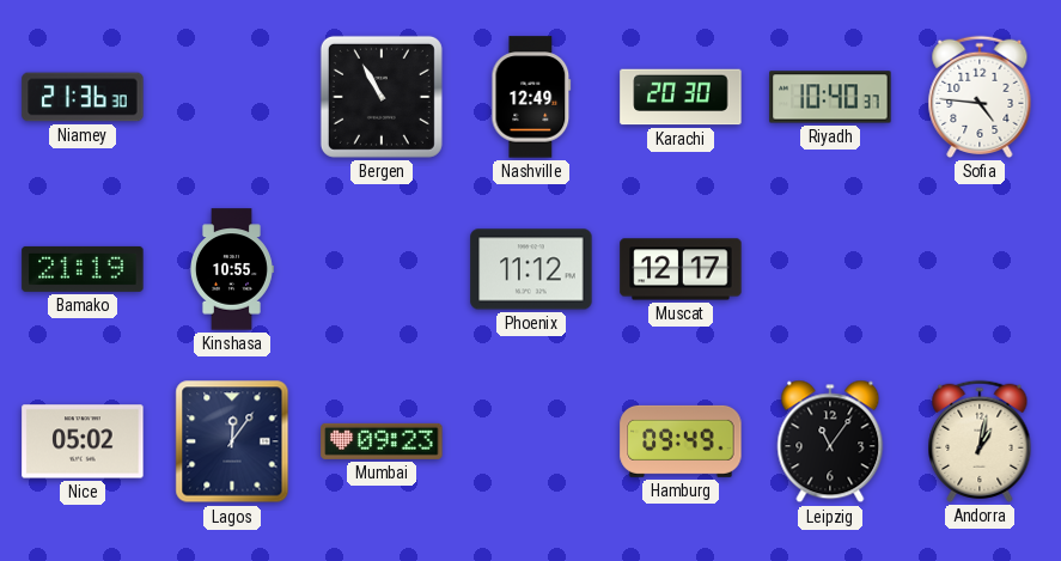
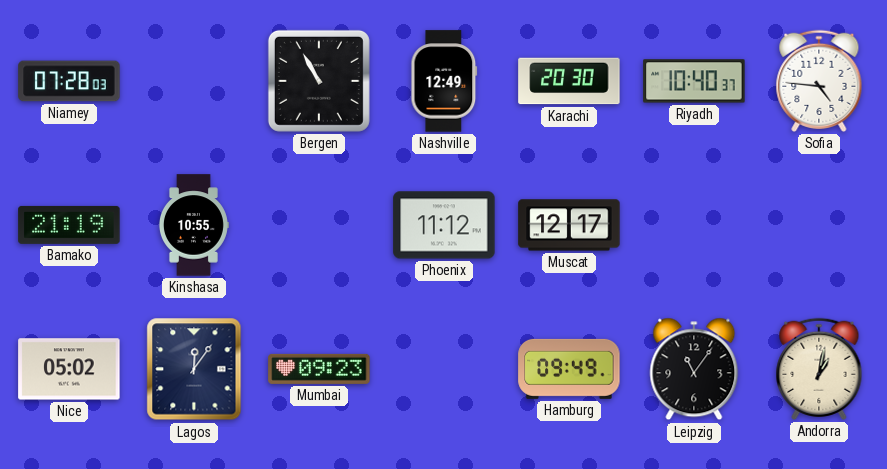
Niamey: 21:36 -> 07:28
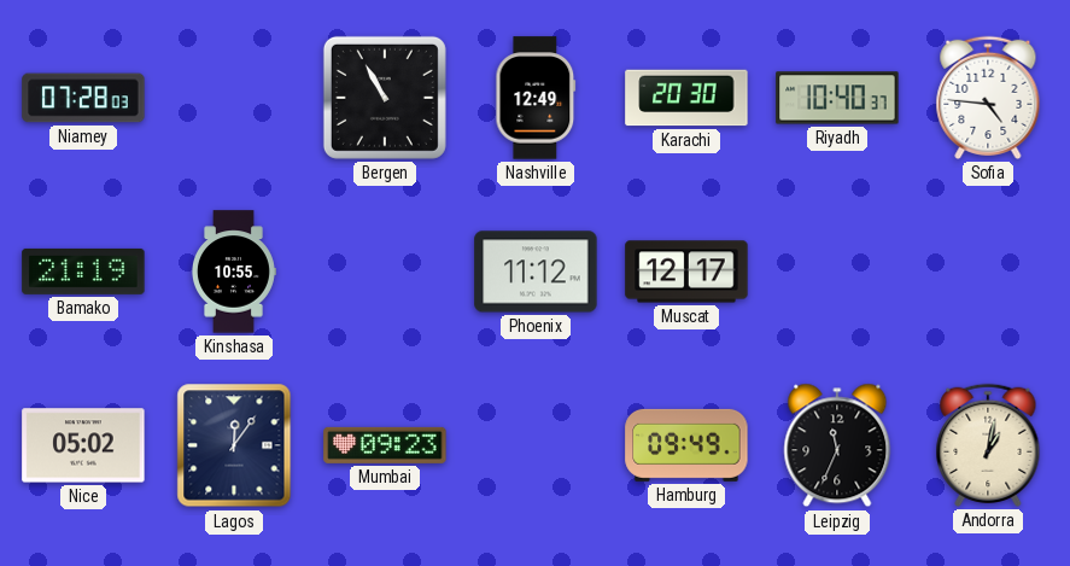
Leipzig: 11:06 -> 11:34
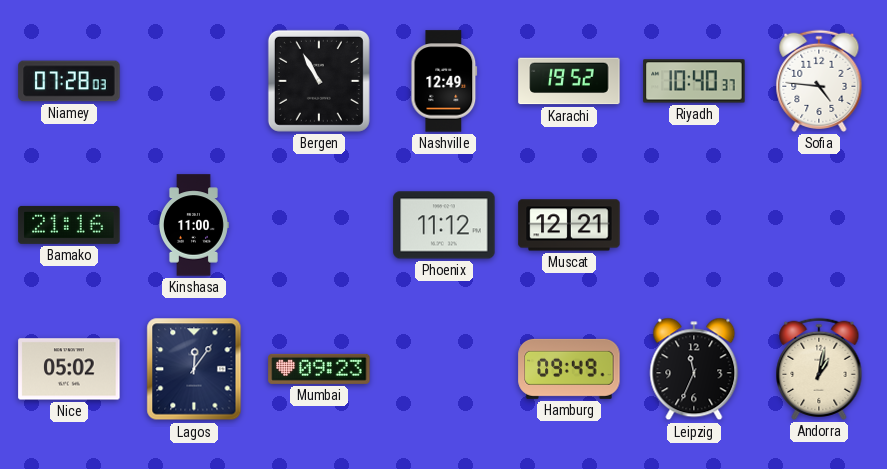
Karachi: 20:30 -> 19:52
Bamako: 21:19 -> 21:16
Kinshasa: 10:55 -> 11:00
Muscat: 12:17 -> 12:21
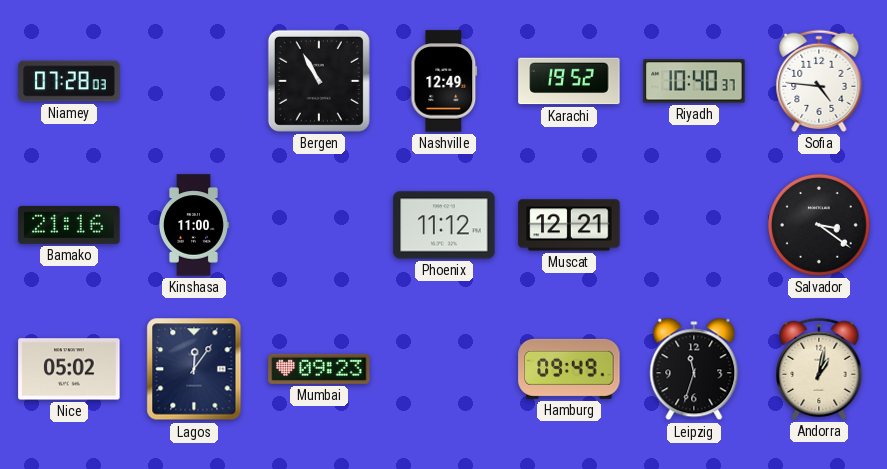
Salvador: none -> 3:21
Leipzig: 11:34 -> 11:33
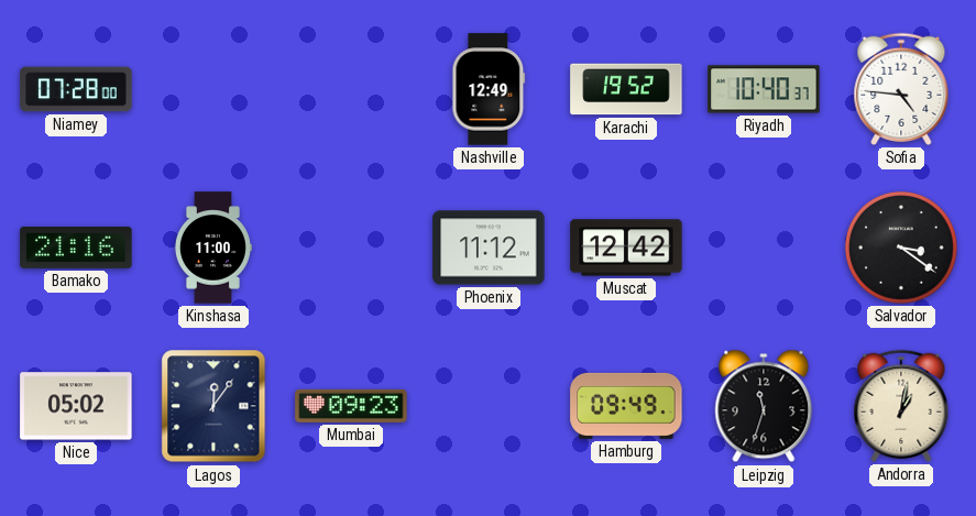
Niamey: 07:28:03 -> 07:28:00
Bergen: 10:55 -> none
Muscat: 12:21 -> 12:42
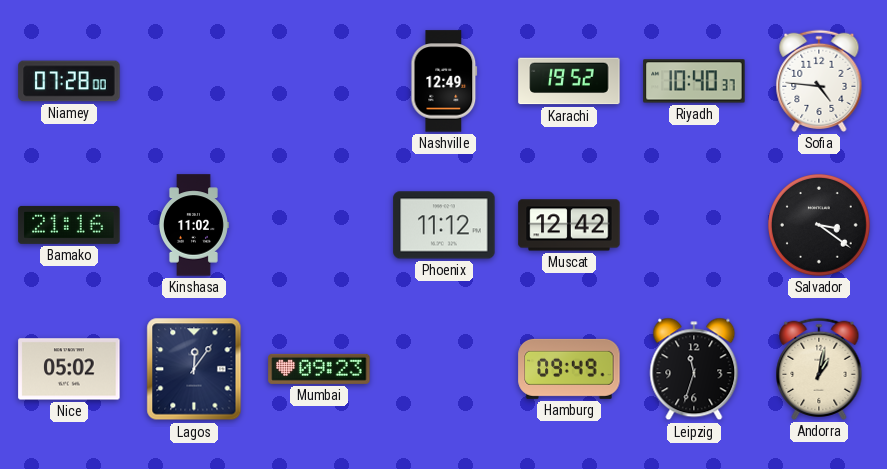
Kinshasa: 11:00 -> 11:02
